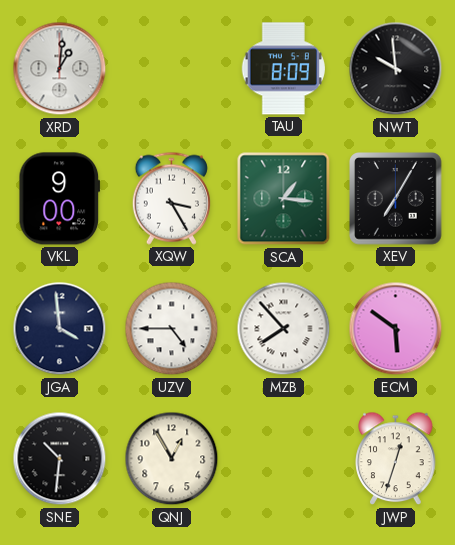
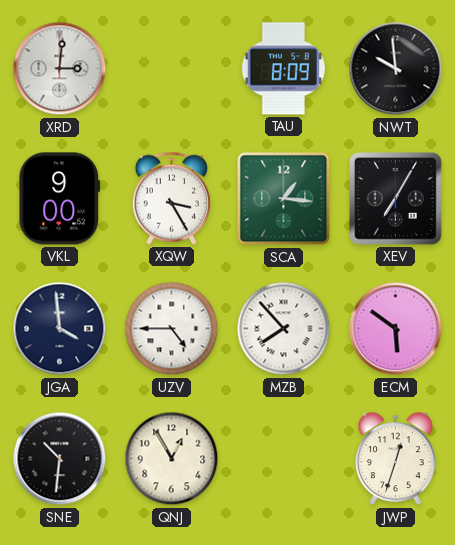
XRD: 1:01 -> 3:01
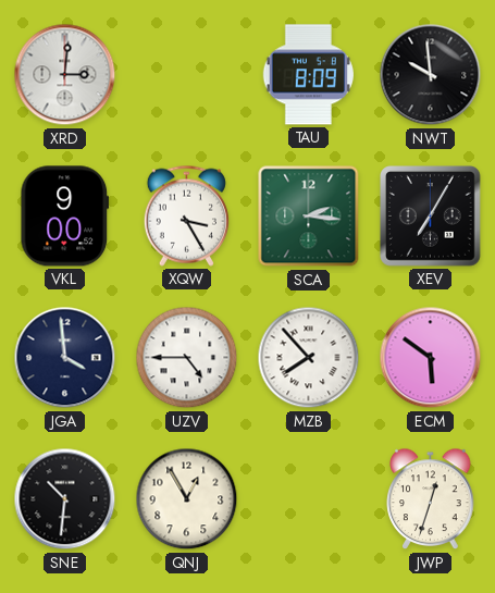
SCA: 1:16 -> 2:16
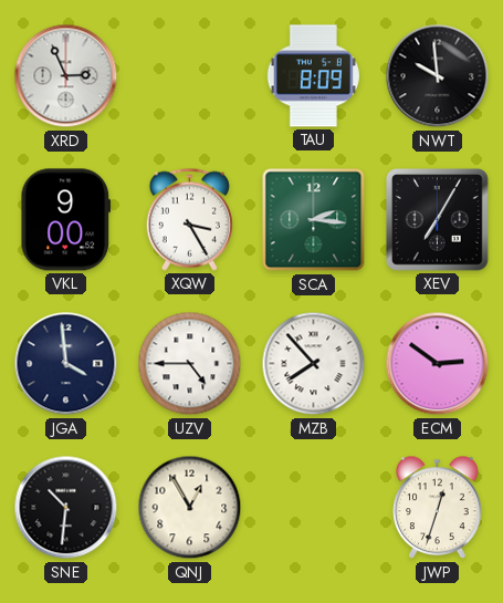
XRD: 3:01 -> 2:56
ECM: 5:51 -> 2:51
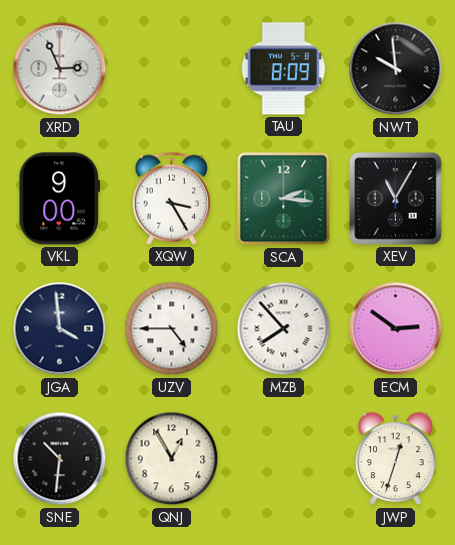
XEV: 7:05 -> 11:05
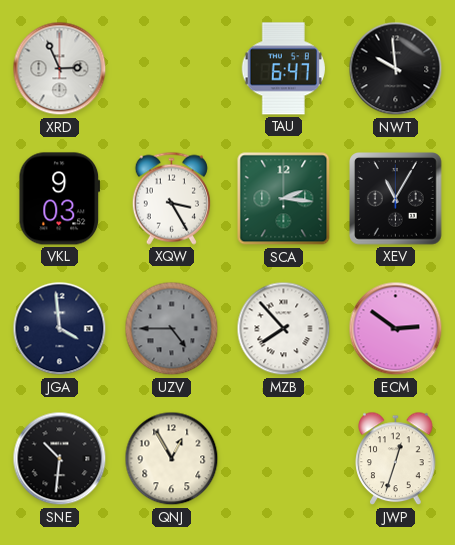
TAU: 8:09 -> 6:47
VKL: 9:00 -> 9:03
UZV dial: white -> grey
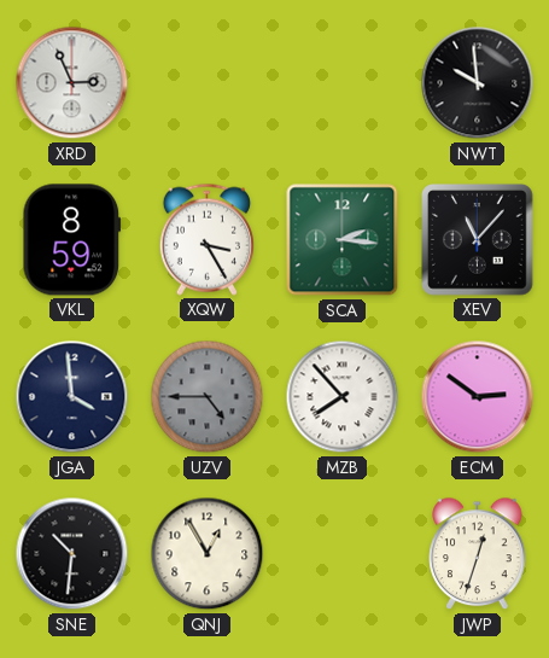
TAU: 6:47 -> none
VKL: 9:03 -> 8:59
XEV: 11:05 -> 11:07
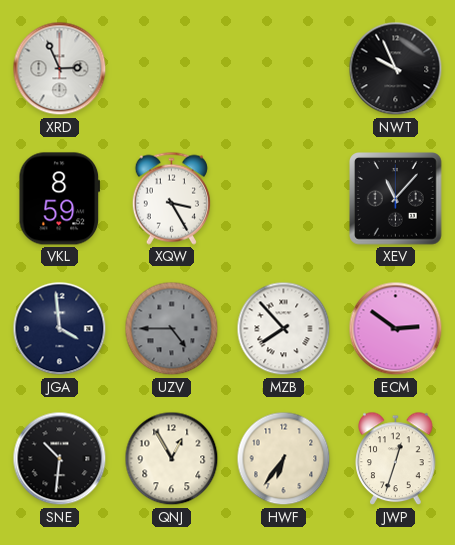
NWT: 9:59 -> 9:56
SCA: 2:16 -> none
HWF: none -> 6:36
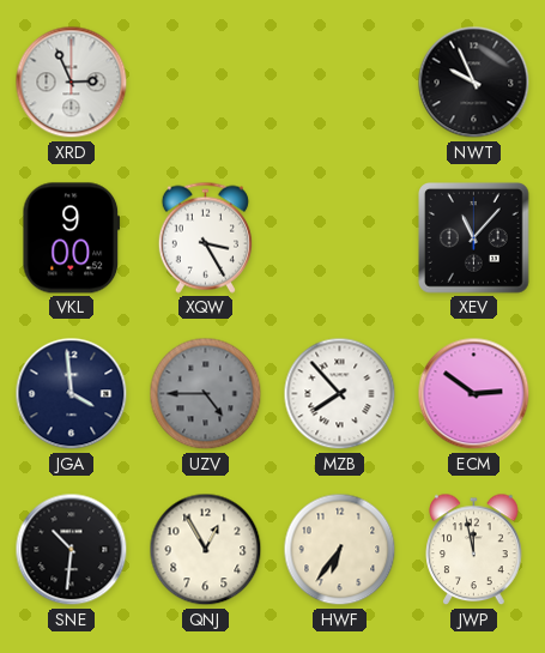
VKL: 8:59 -> 9:00
JWP: 12:33 -> 11:58
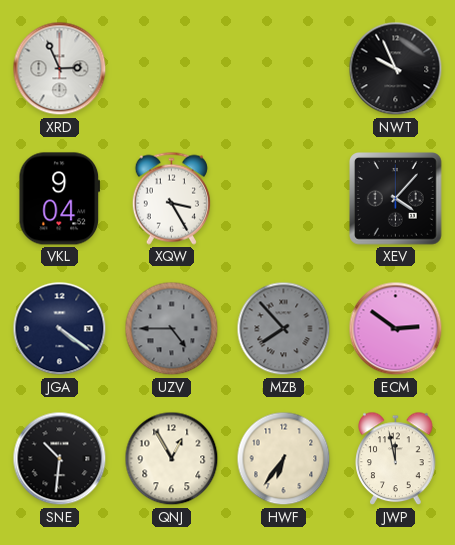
VKL: 9:00 -> 9:04
XEV: 11:07 -> 4:07
JGA: 3:59 -> 4:21
MZB dial: white -> grey
